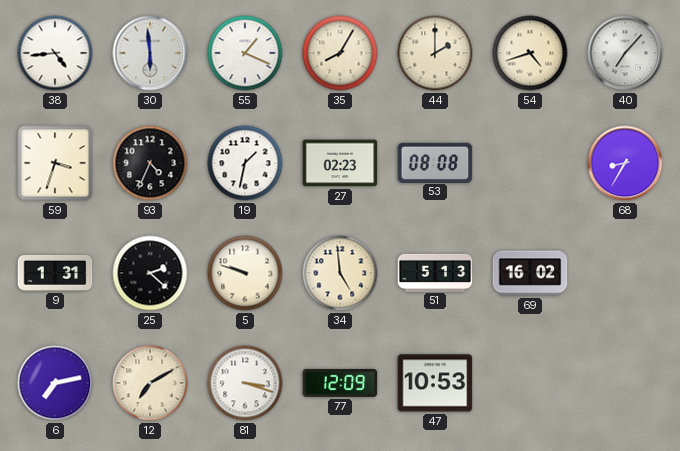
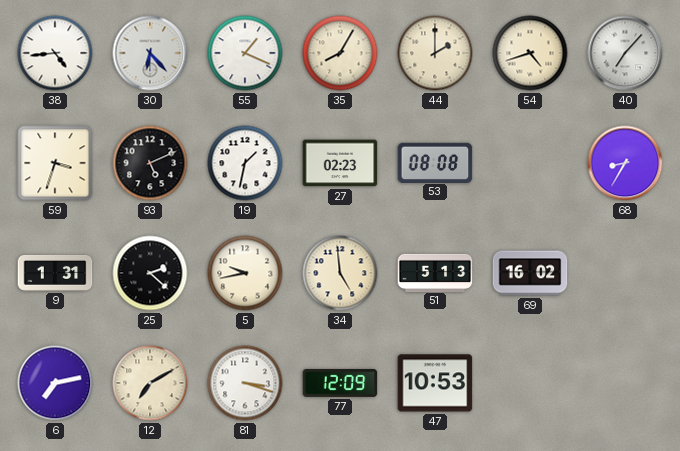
30: 5:59 -> 6:23
93: 4:34 -> 5:11
5: 9:48 -> 9:43
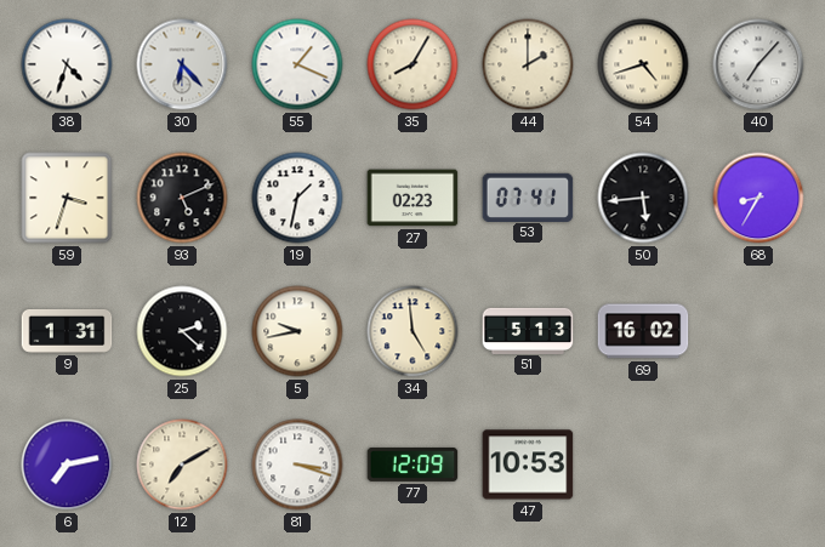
38: 4:44 -> 4:33
53: 08:08 -> 07:41
50: none -> 5:44
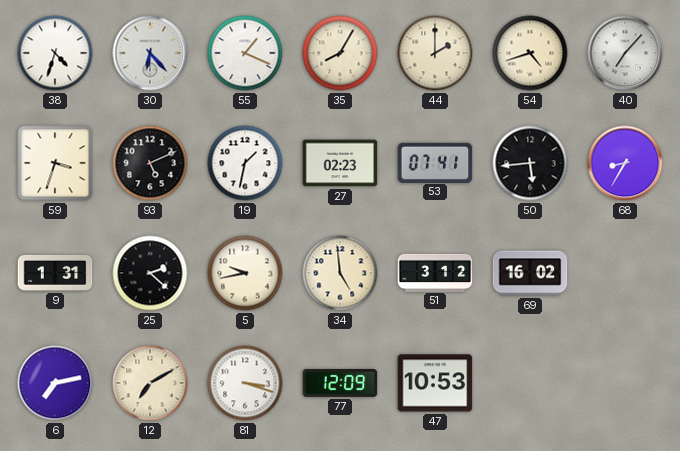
51: 5:13 -> 3:12
